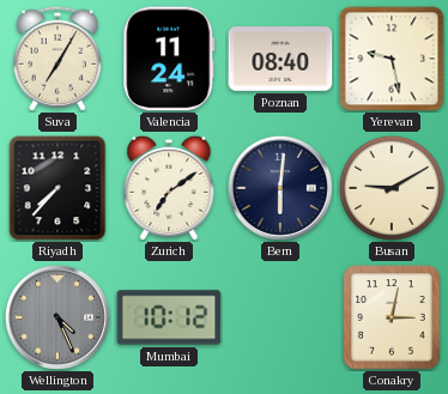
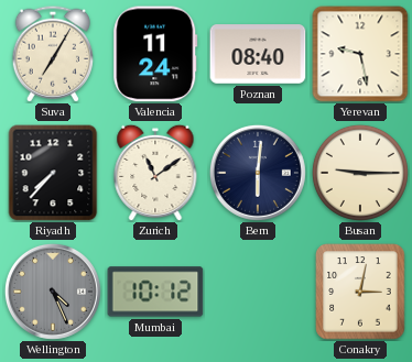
Zurich: 7:09 -> 11:09
Busan: 9:10 -> 9:15
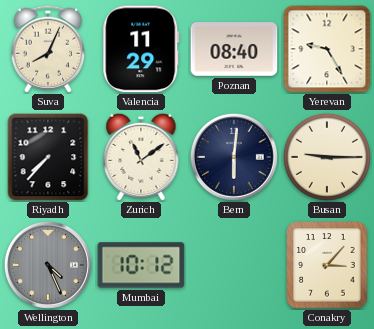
Suva: 7:05 -> 8:04
Valencia: 11:24 -> 11:29
Yerevan: 9:28 -> 9:25
Conakry: 3:02 -> 3:07
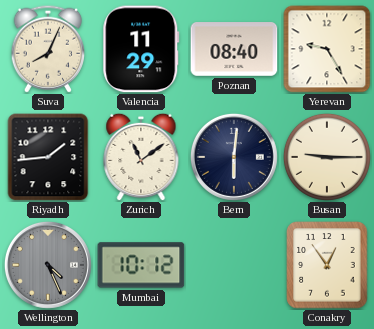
Riyadh: 7:37 -> 1:44
Conakry: 3:07 -> 12:54
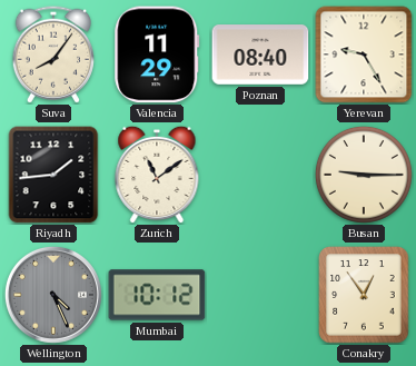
Suva: 8:04 -> 8:06
Bern: 6:01 -> none
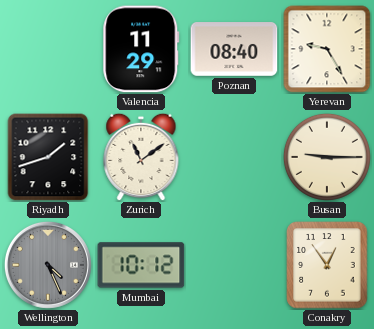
Suva: 8:06 -> none
Riyadh: 1:44 -> 1:42
